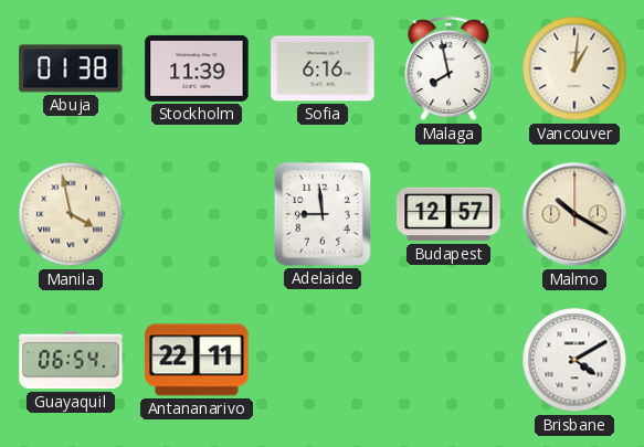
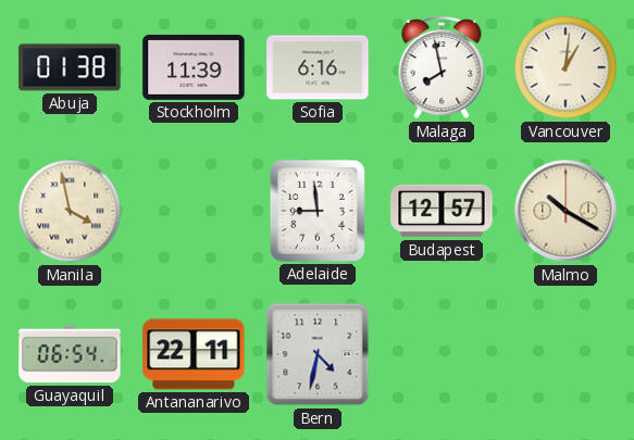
Bern: none -> 4:32
Brisbane: 4:10 -> none
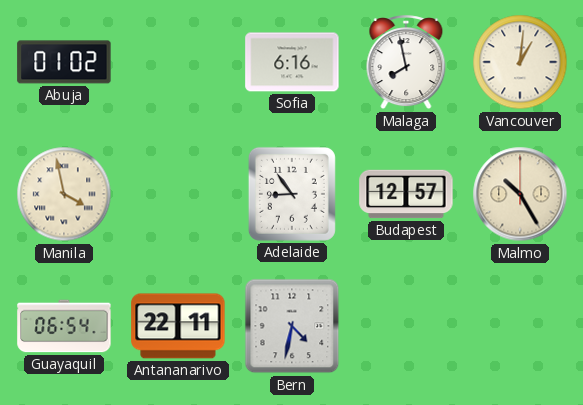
Abuja: 01:38 -> 01:02
Stockholm: 11:39 -> none
Adelaide: 8:59 -> 8:54
Malmo: 10:20 -> 10:25
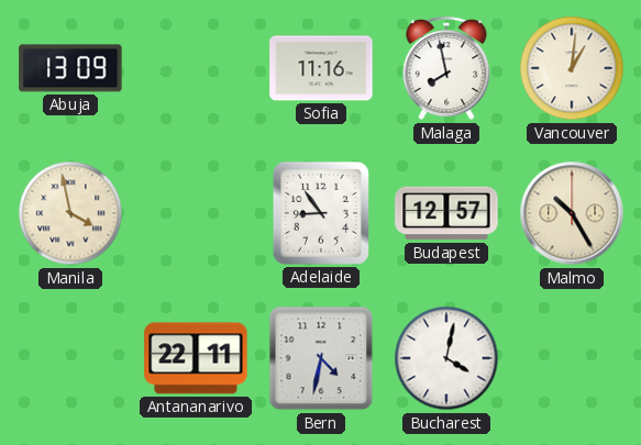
Abuja: 01:02 -> 13:09
Sofia: 6:16 -> 11:16
Guayaquil: 06:54 -> none
Bucharest: none -> 4:02
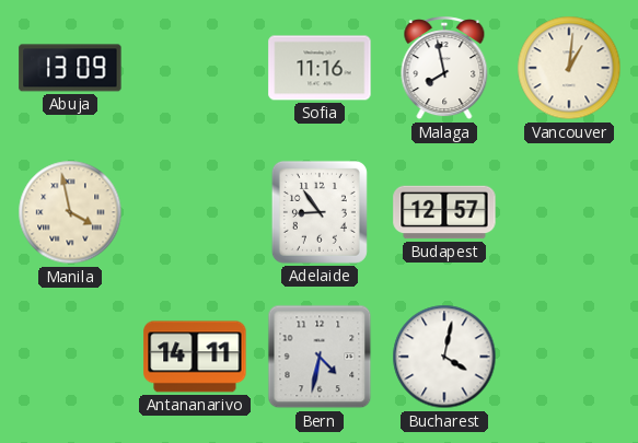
Malmo: 10:25 -> none
Antananarivo: 22:11 -> 14:11
